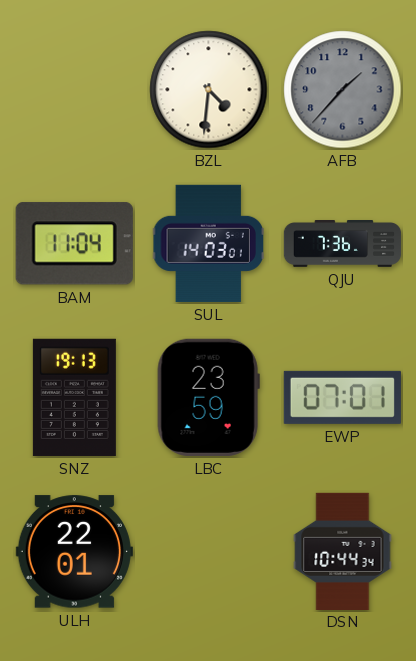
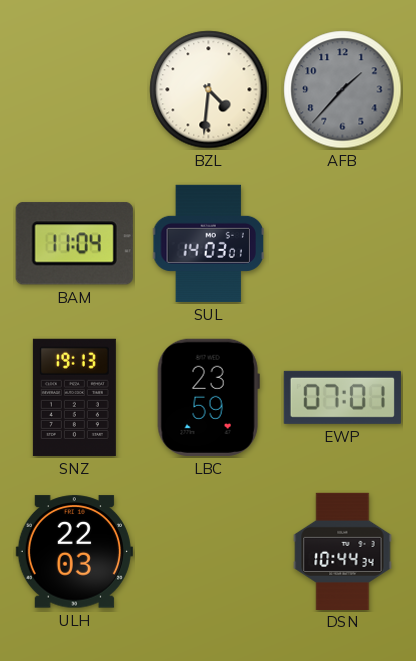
QJU: 7:36 -> none
ULH: 22:01 -> 22:03
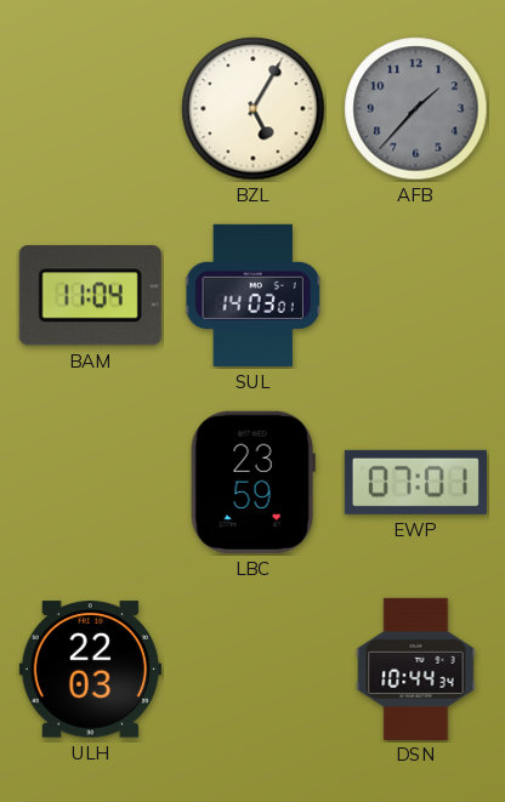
BZL: 4:31 -> 5:05
SNZ: 19:13 -> none
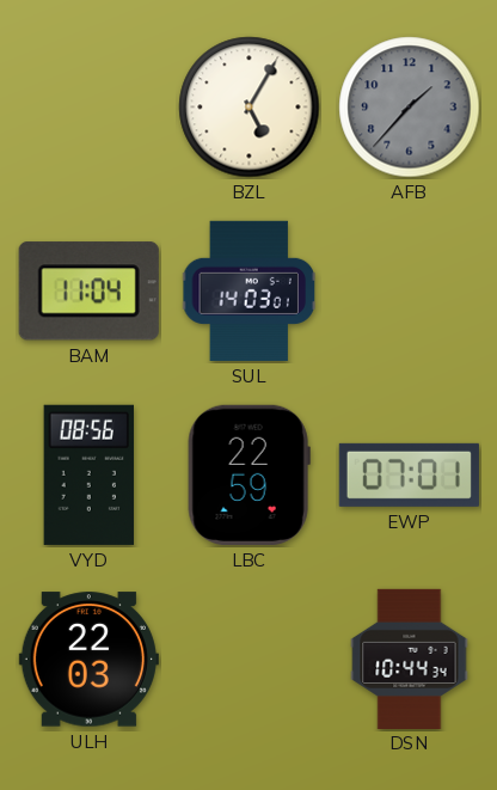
VYD: none -> 08:56
LBC: 23:59 -> 22:59
